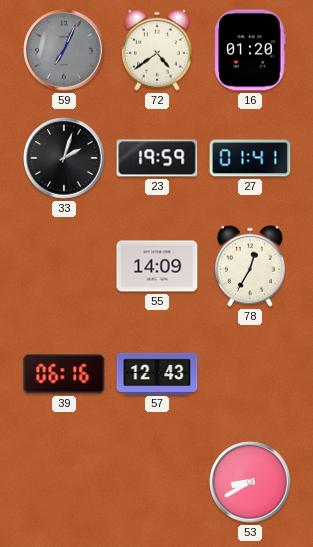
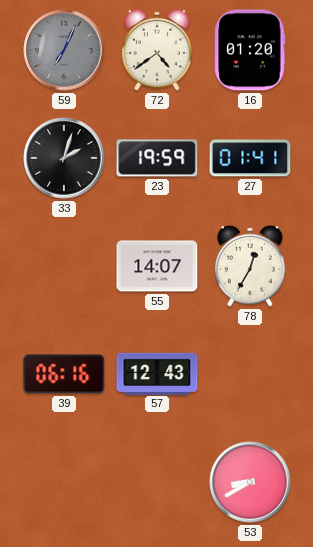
55: 14:09 -> 14:07
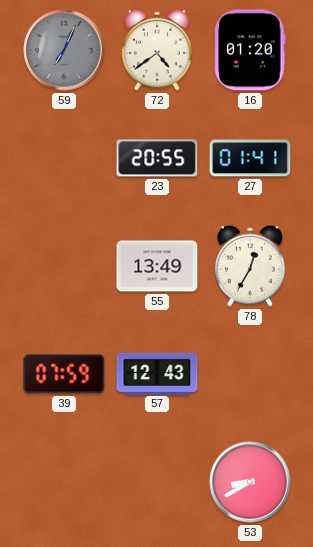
33: 2:03 -> none
23: 19:59 -> 20:55
55: 14:07 -> 13:49
39: 06:16 -> 07:59
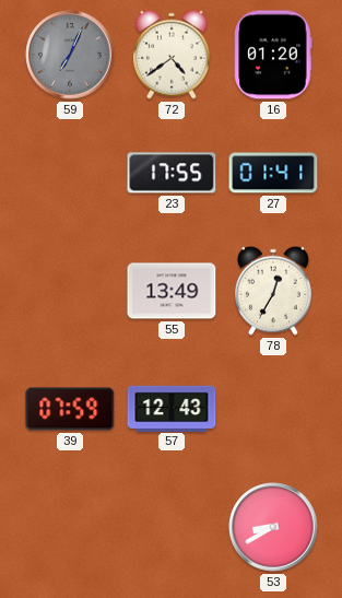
23: 20:55 -> 17:55
